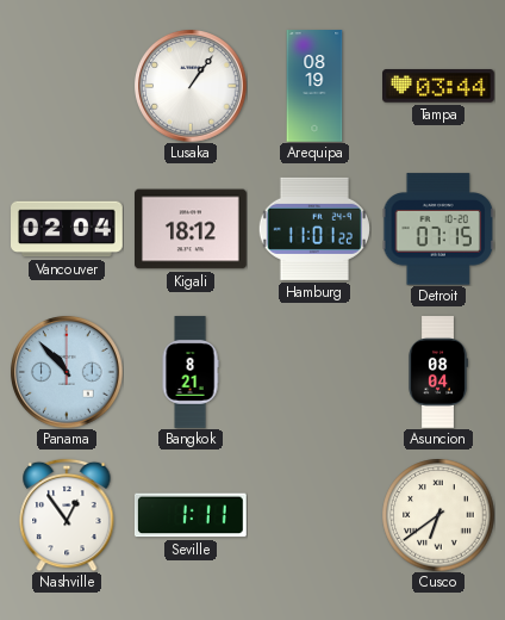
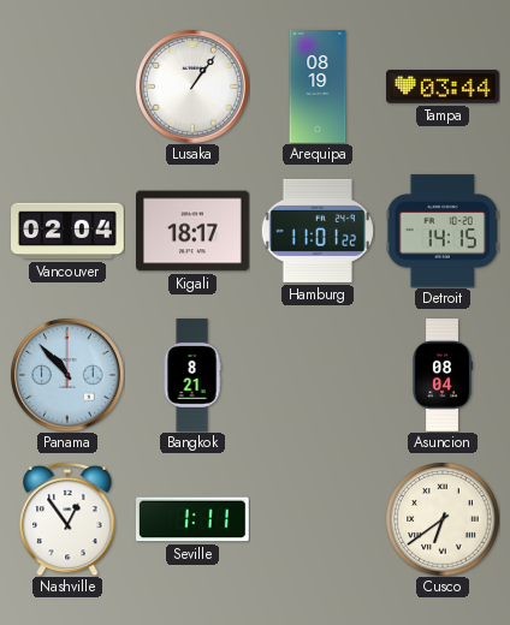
Kigali: 18:12 -> 18:17
Detroit: 07:15 -> 14:15
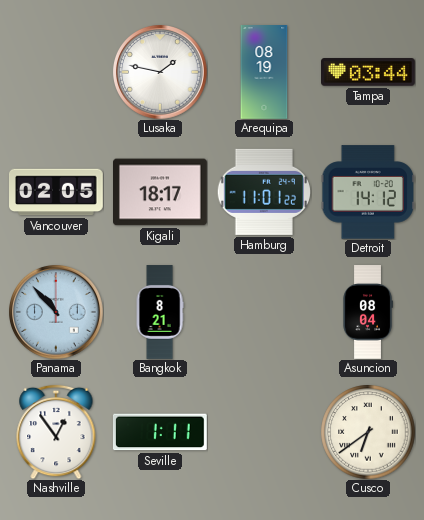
Lusaka: 1:06 -> 1:47
Vancouver: 02:04 -> 02:05
Detroit: 14:15 -> 14:12
